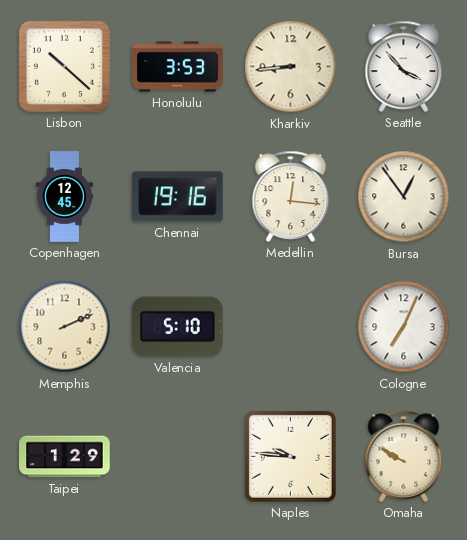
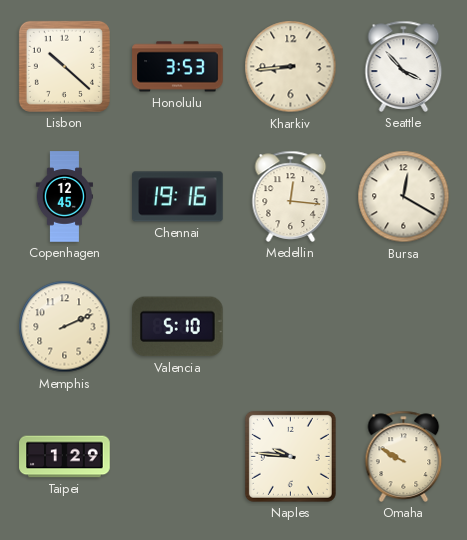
Bursa: 12:54 -> 12:20
Cologne: 7:04 -> none
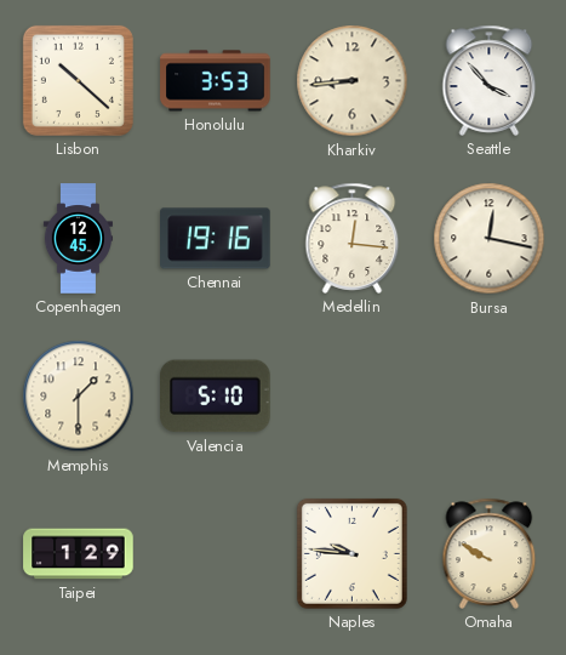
Bursa: 12:20 -> 12:17
Memphis: 2:11 -> 1:30
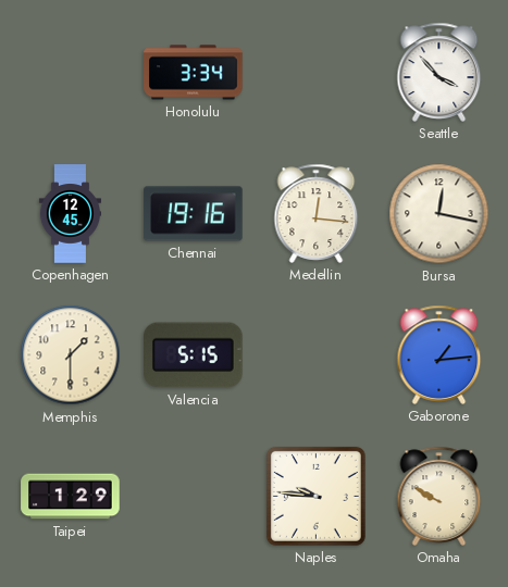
Lisbon: 10:22 -> none
Honolulu: 3:53 -> 3:34
Kharkiv: 8:44 -> none
Valencia: 5:10 -> 5:15
Gaborone: none -> 1:14
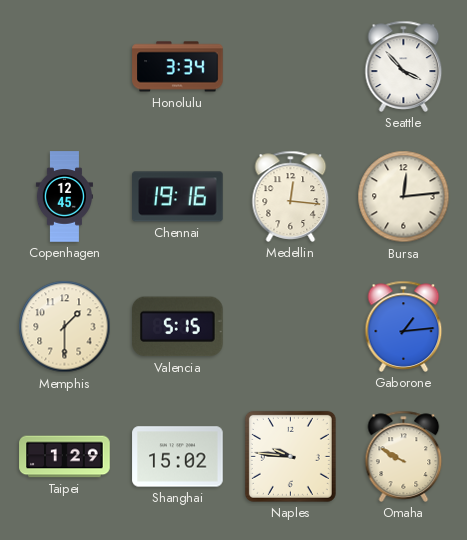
Bursa: 12:17 -> 12:14
Shanghai: none -> 15:02
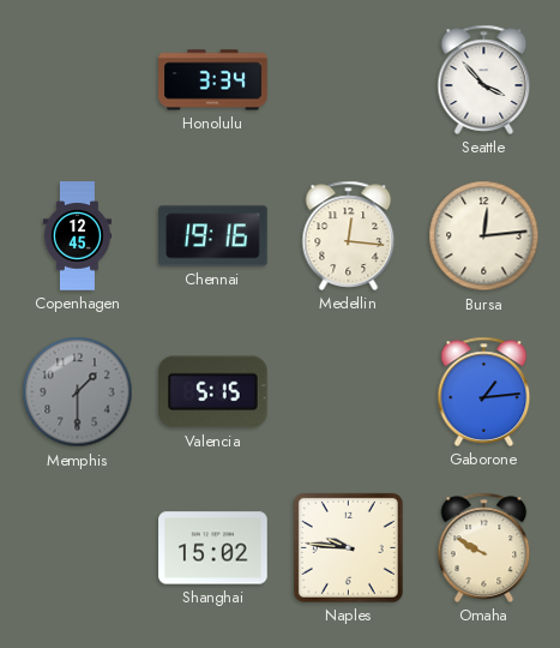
Memphis dial: cream -> grey
Taipei: 1:29 -> none
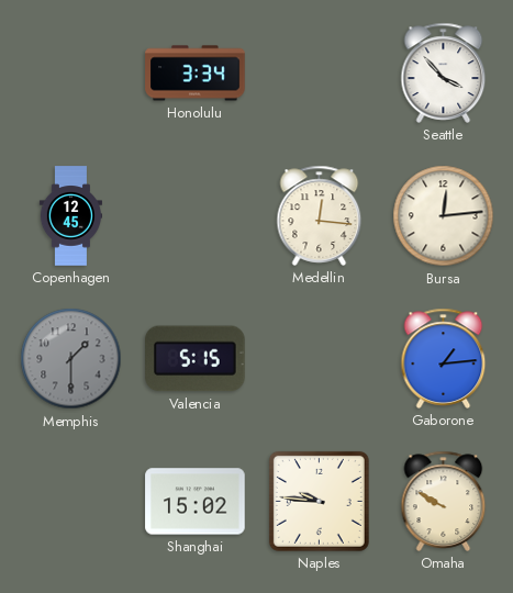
Chennai: 19:16 -> none
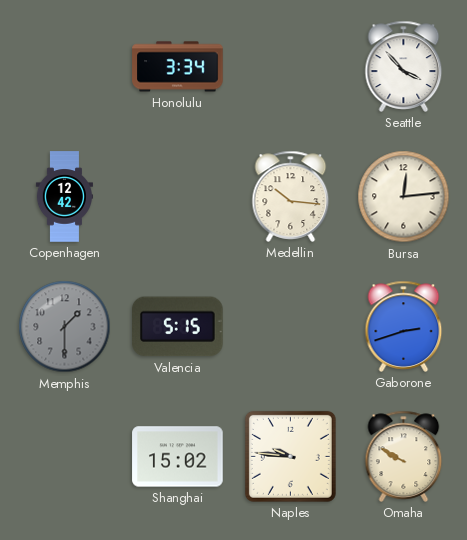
Copenhagen: 12:45 -> 12:42
Medellin: 12:16 -> 10:16
Gaborone: 1:14 -> 2:42
